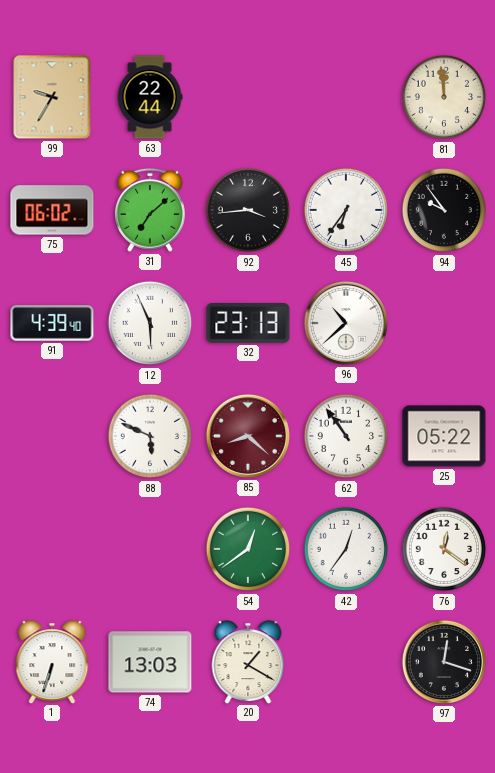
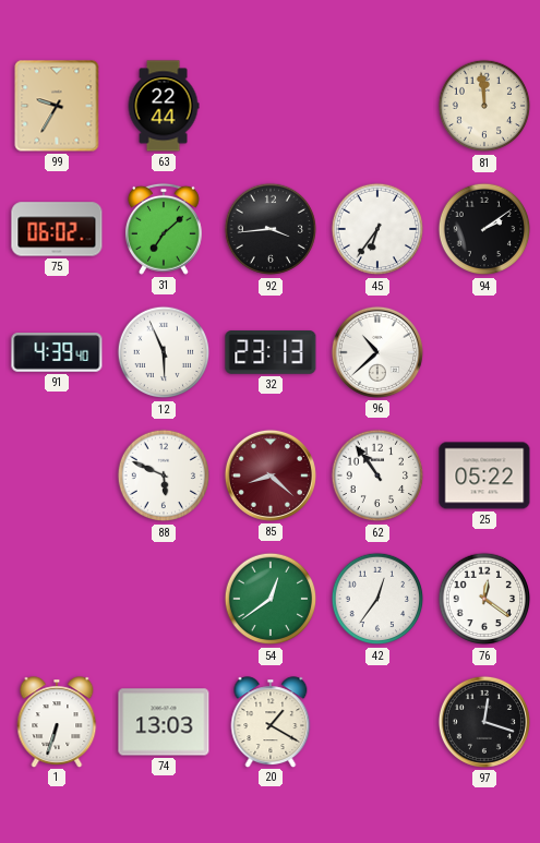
94: 9:54 -> 2:09
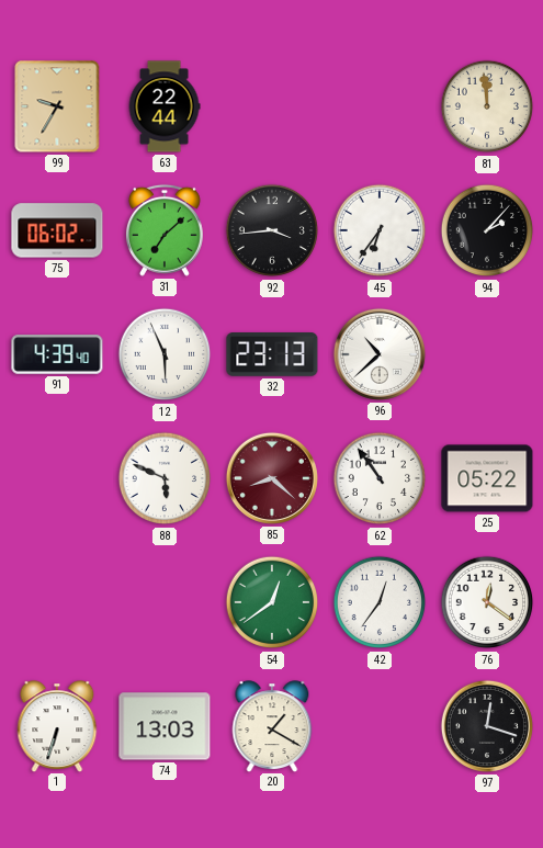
94: 2:09 -> 2:07
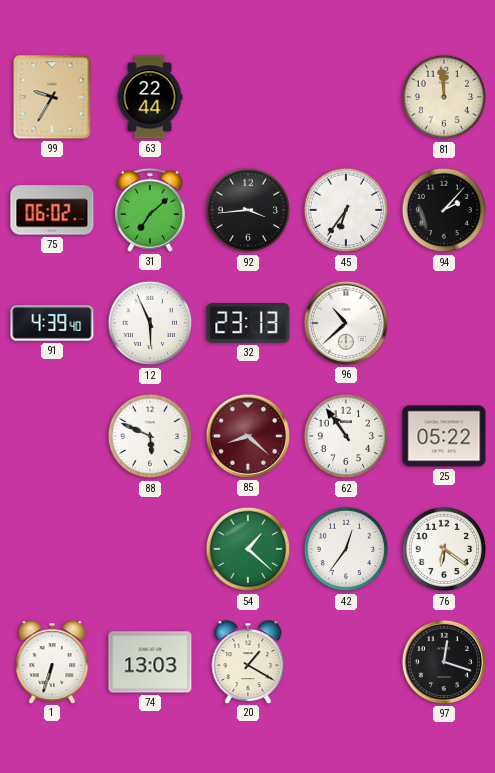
54: 12:39 -> 1:22
76: 12:21 -> 6:21
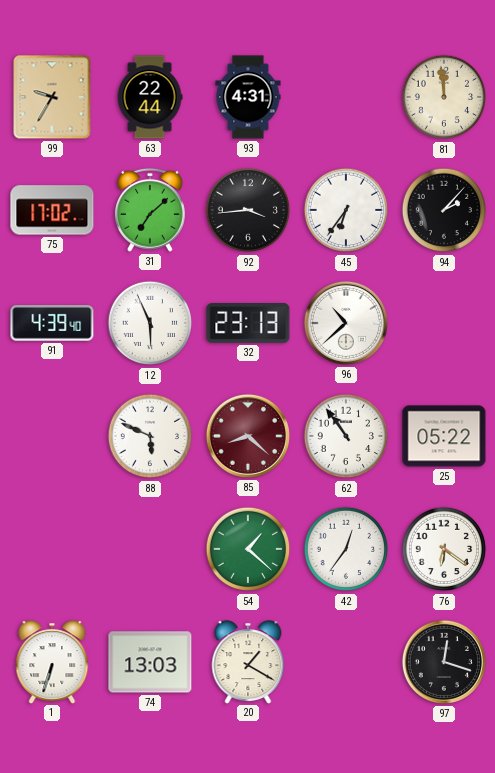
93: none -> 4:31
75: 06:02 -> 17:02
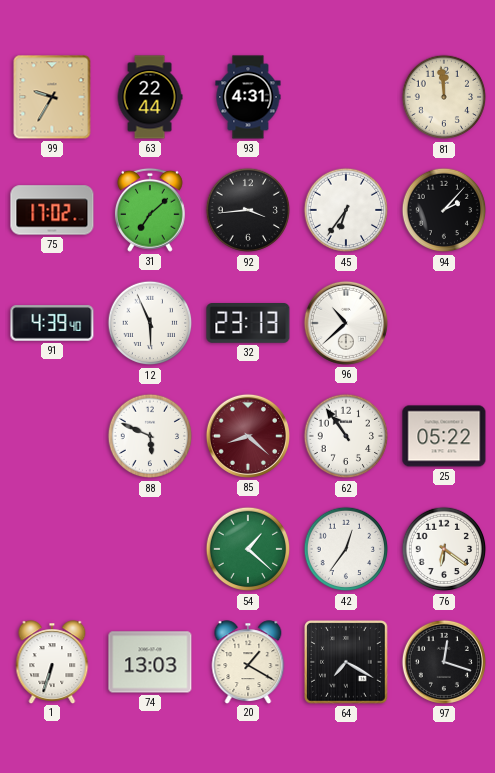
64: none -> 7:20
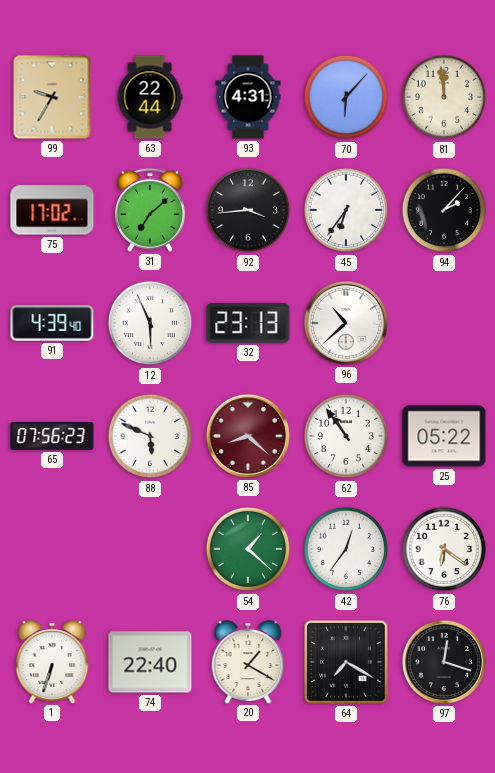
70: none -> 6:07
65: none -> 07:56
74: 13:03 -> 22:40
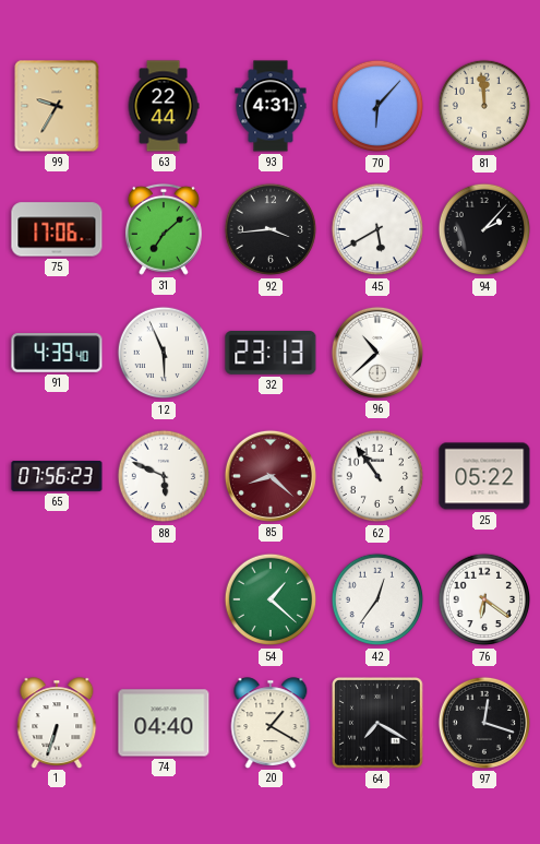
75: 17:02 -> 17:06
45: 6:36 -> 5:40
74: 22:40 -> 04:40
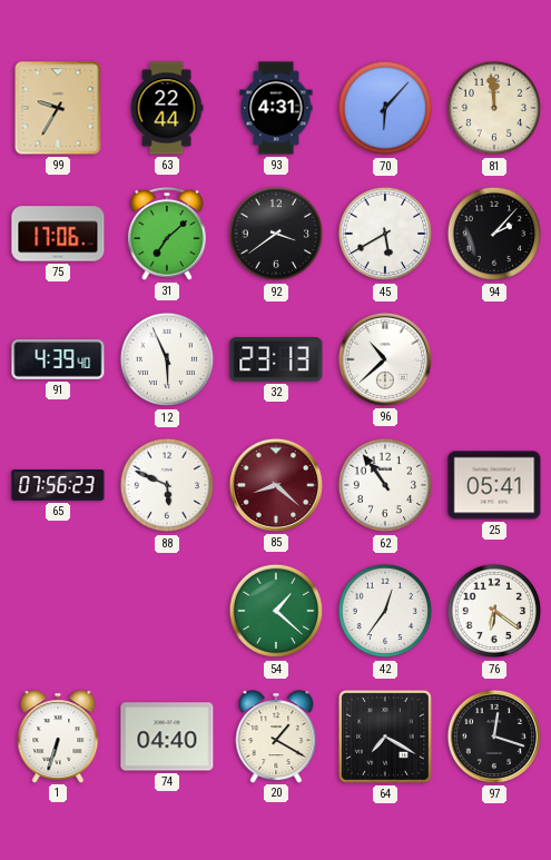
92: 3:44 -> 3:39
25: 05:22 -> 05:41
